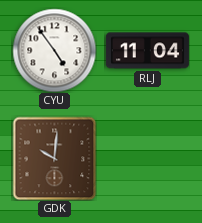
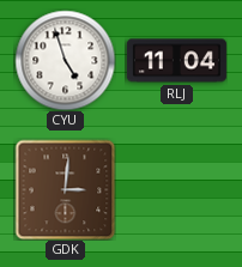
CYU: 4:54 -> 4:57
GDK: 10:01 -> 3:01
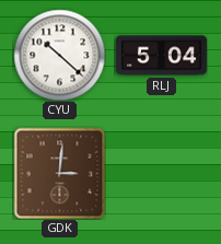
CYU: 4:57 -> 10:22
RLJ: 11:04 -> 5:04
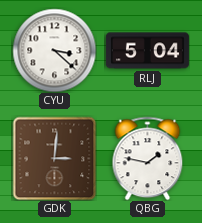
CYU: 10:22 -> 3:22
QBG: none -> 1:47
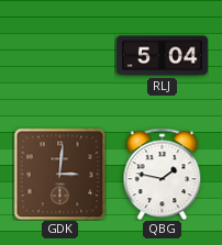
CYU: 3:22 -> none
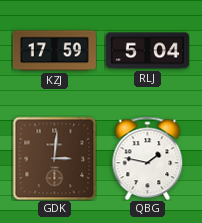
KZJ: none -> 17:59
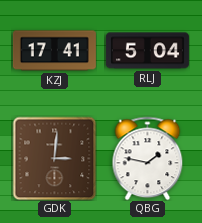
KZJ: 17:59 -> 17:41
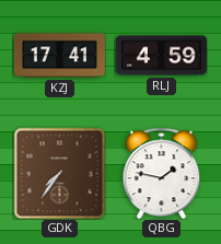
RLJ: 5:04 -> 4:59
GDK: 3:01 -> 7:36
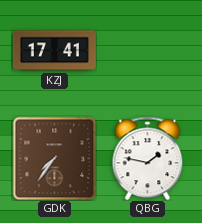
RLJ: 4:59 -> none
